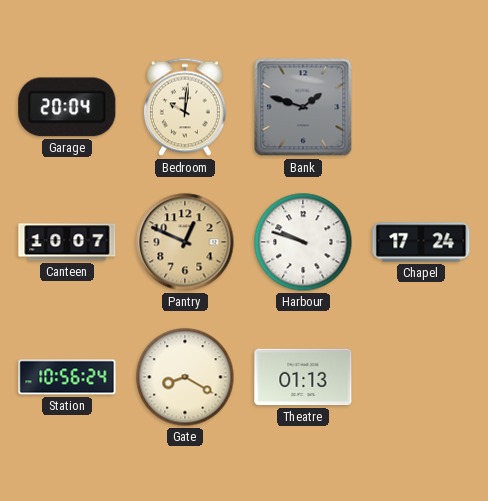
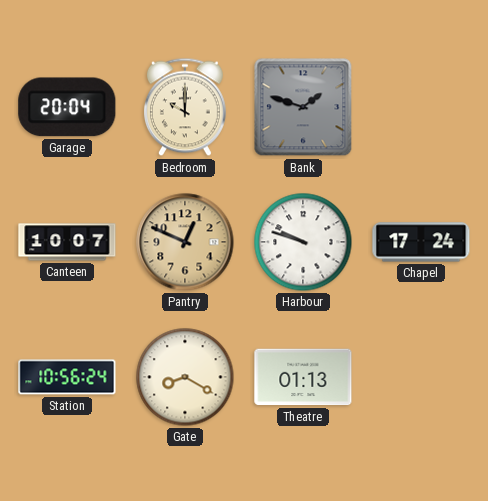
Bedroom: 10:01 -> 10:00
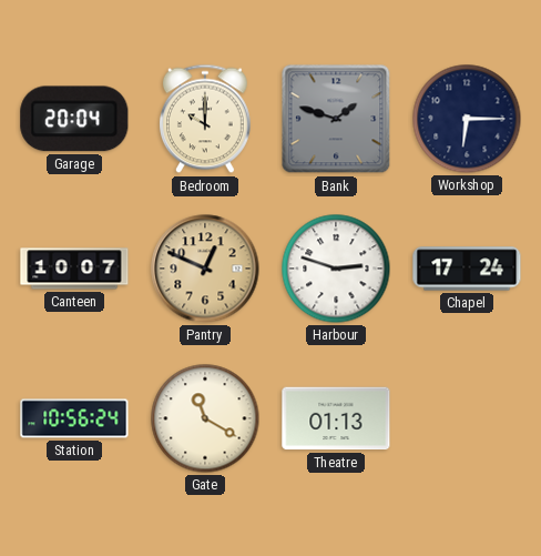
Workshop: none -> 6:15
Harbour: 9:48 -> 2:48
Gate: 8:20 -> 11:20
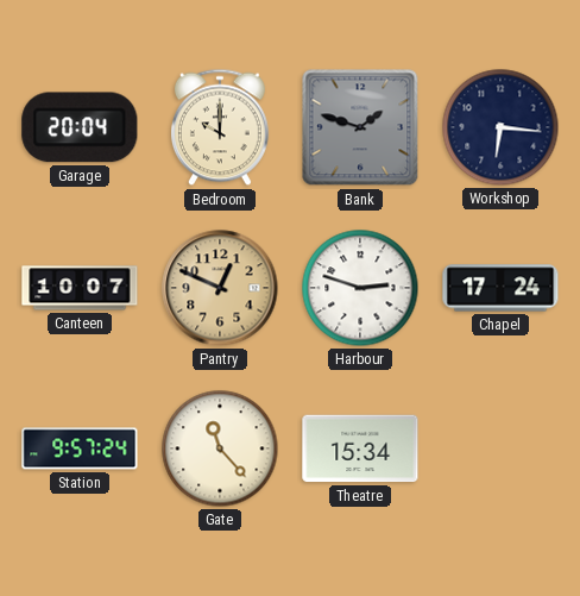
Workshop: 6:15 -> 6:16
Station: 10:56 -> 9:57
Gate: 11:20 -> 11:23
Theatre: 01:13 -> 15:34
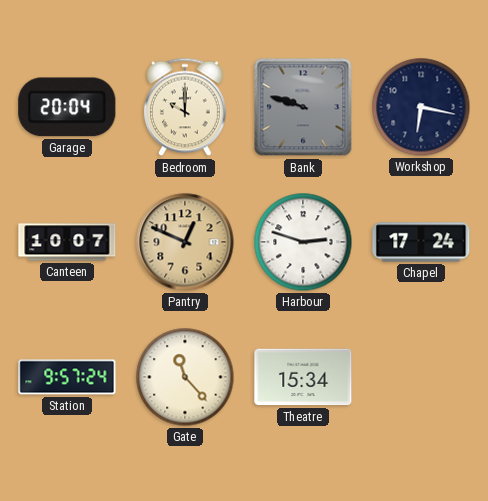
Bank: 1:48 -> 9:48
Workshop: 6:16 -> 6:17
